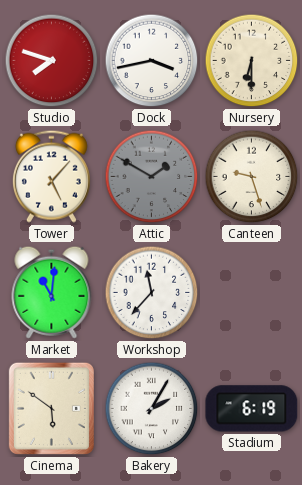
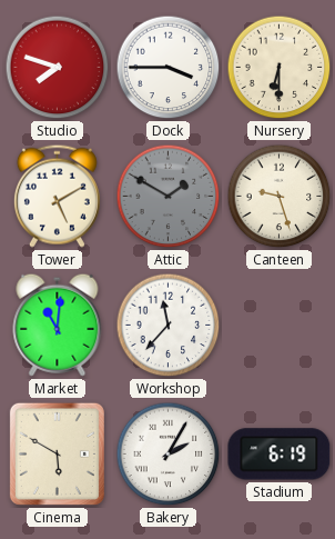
Dock: 3:43 -> 3:45
Tower: 5:07 -> 5:10
Cinema: 5:51 -> 5:50
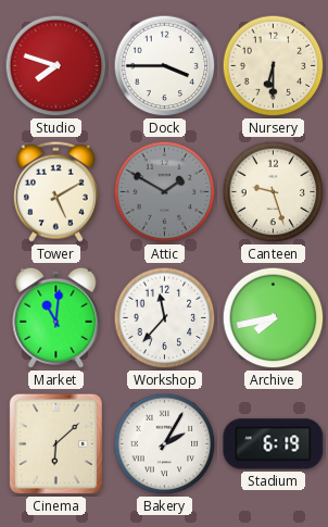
Archive: none -> 7:43
Cinema: 5:50 -> 6:08
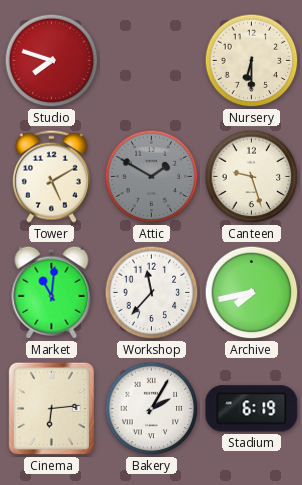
Dock: 3:45 -> none
Cinema: 6:08 -> 6:14
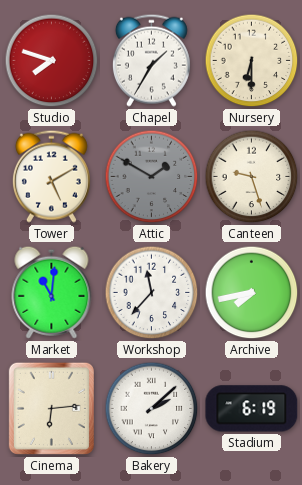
Chapel: none -> 1:35
Bakery: 2:05 -> 2:08
